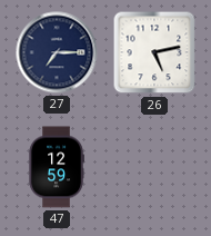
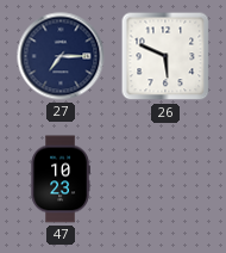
26: 5:13 -> 5:49
47: 12:59 -> 10:23
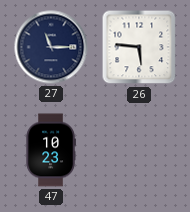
27: 7:15 -> 11:15
26: 5:49 -> 5:46
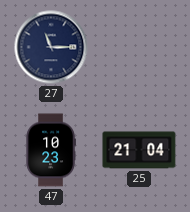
26: 5:46 -> none
25: none -> 21:04
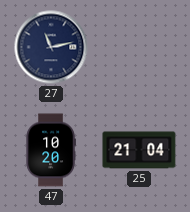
27: 11:15 -> 11:13
47: 10:23 -> 10:20
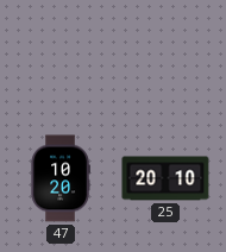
27: 11:13 -> none
25: 21:04 -> 20:10
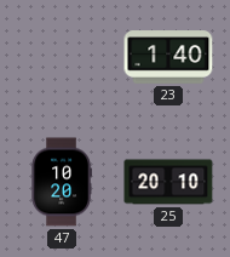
23: none -> 1:40
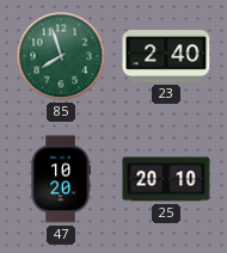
85: none -> 7:57
23: 1:40 -> 2:40
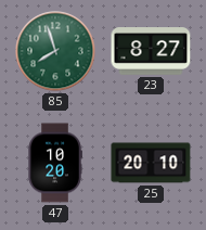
23: 2:40 -> 8:27
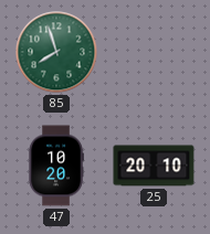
23: 8:27 -> none
